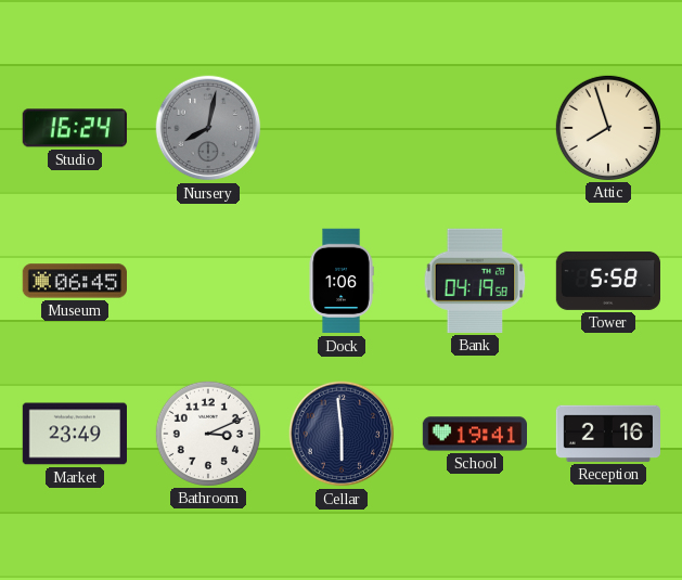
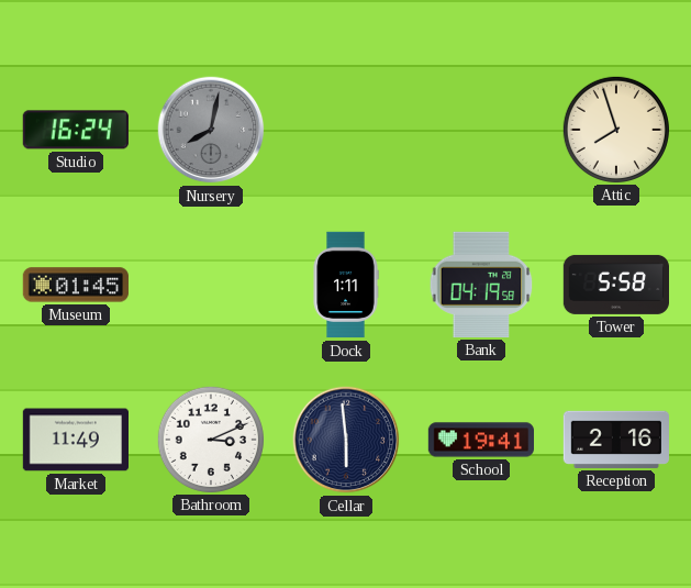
Museum: 06:45 -> 01:45
Dock: 1:06 -> 1:11
Market: 23:49 -> 11:49
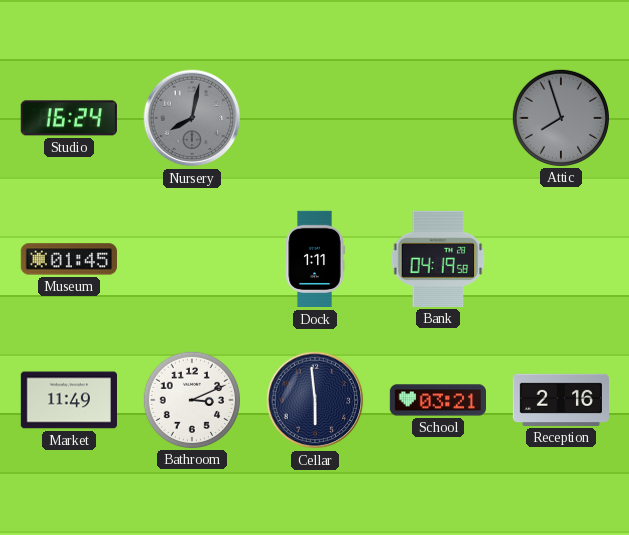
Attic dial: cream -> grey
Tower: 5:58 -> none
School: 19:41 -> 03:21
